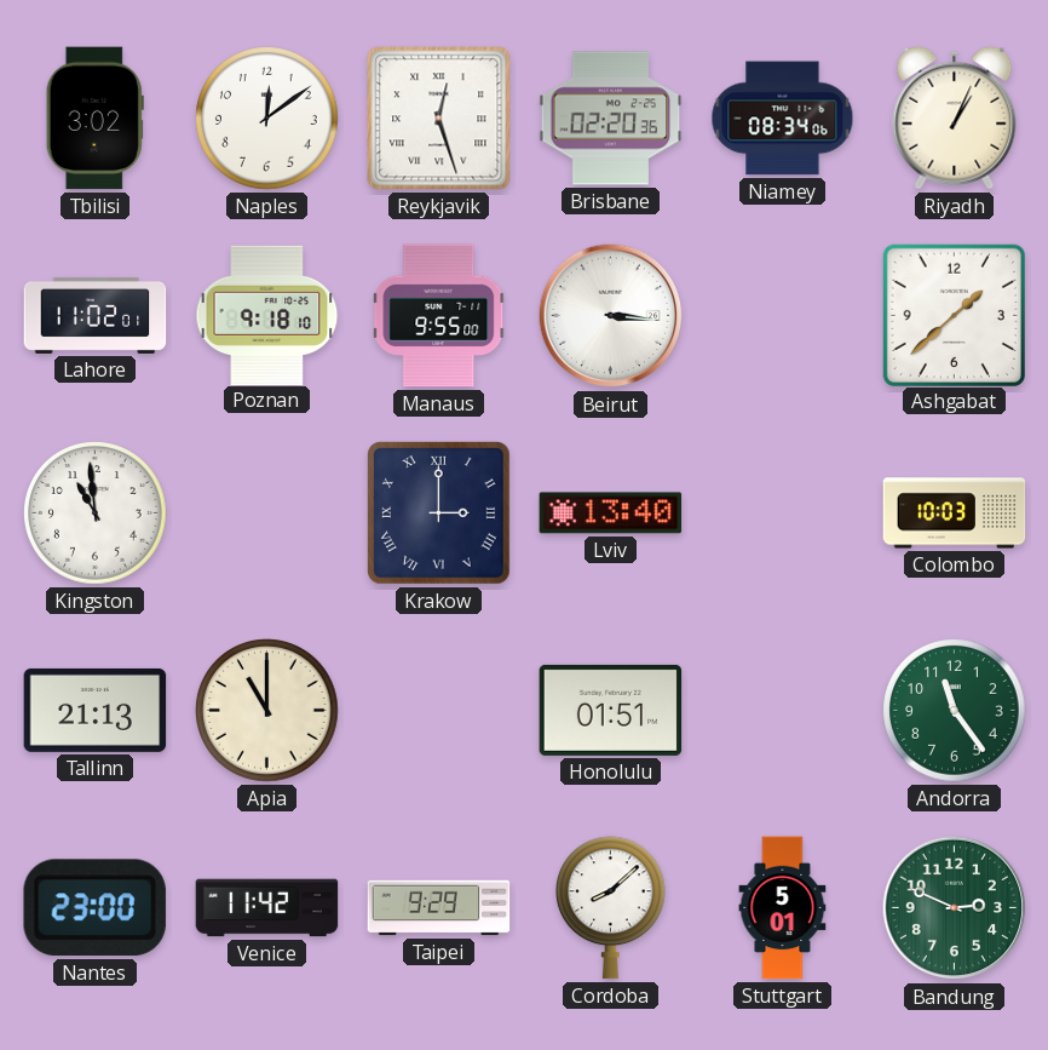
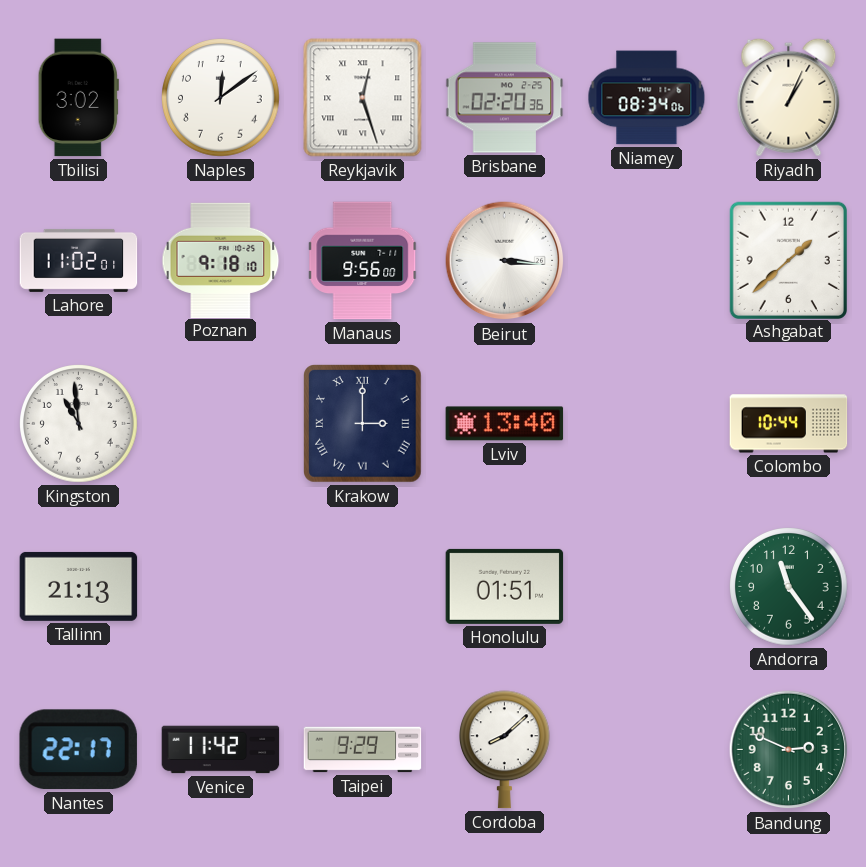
Manaus: 9:55 -> 9:56
Colombo: 10:03 -> 10:44
Apia: 11:00 -> none
Nantes: 23:00 -> 22:17
Stuttgart: 5:01 -> none
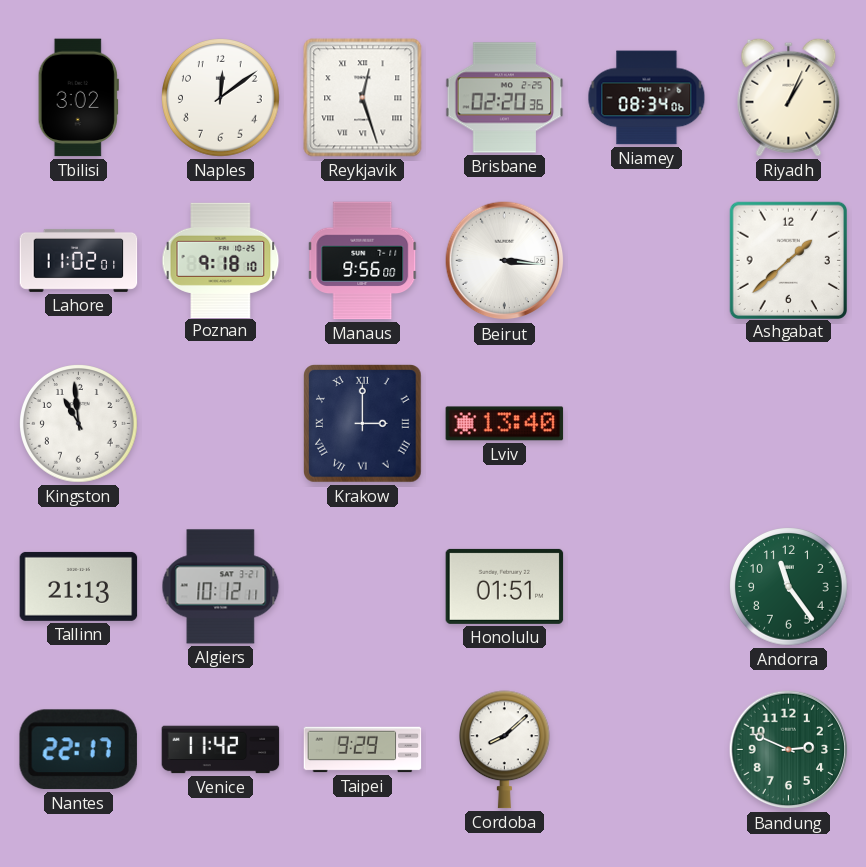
Colombo: 10:44 -> none
Algiers: none -> 10:12
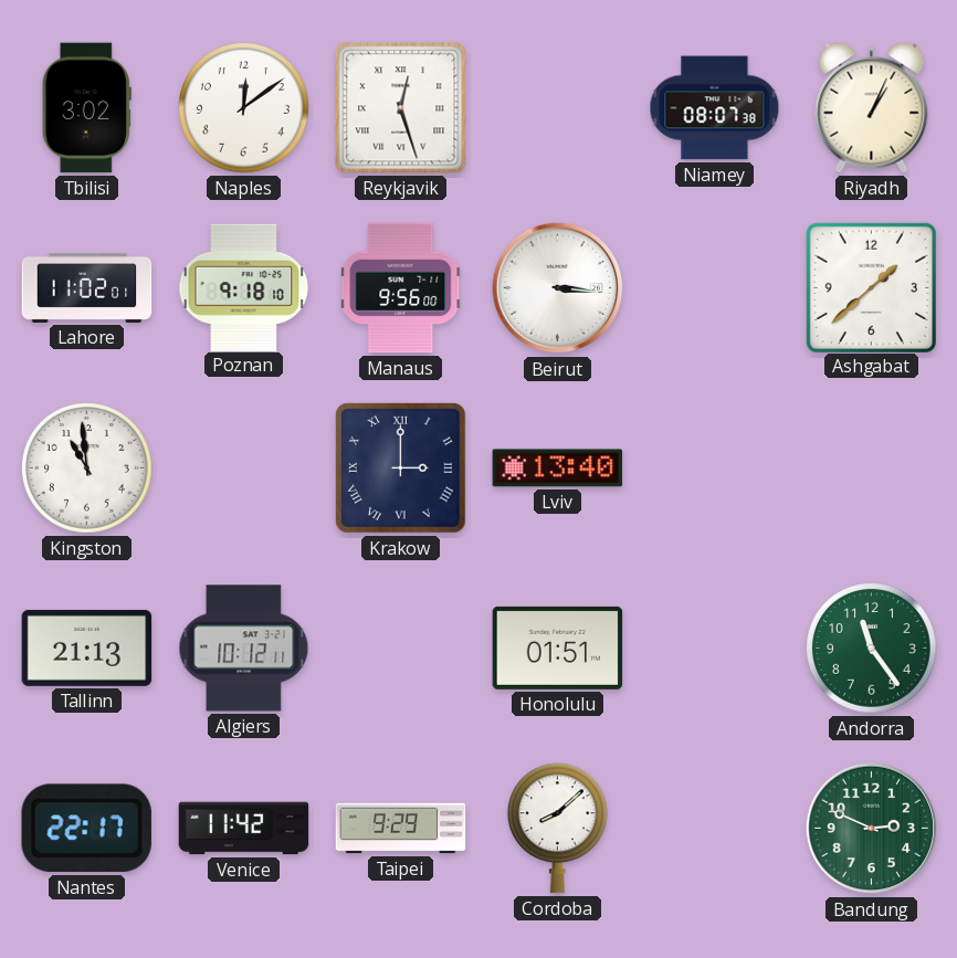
Brisbane: 02:20 -> none
Niamey: 08:34 -> 08:07
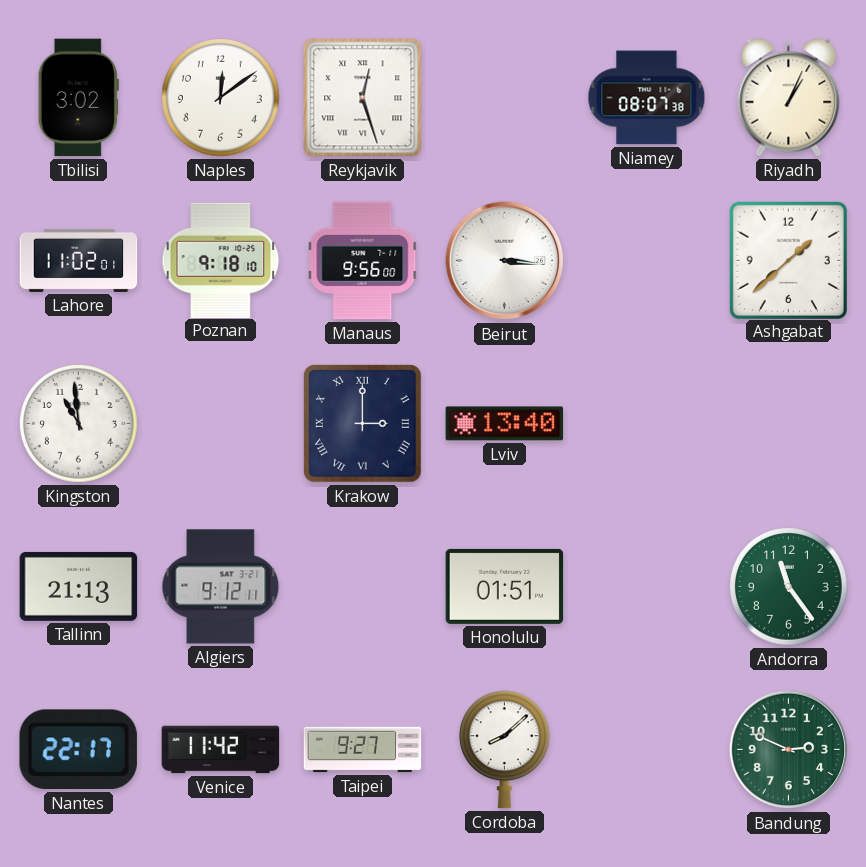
Algiers: 10:12 -> 9:12
Taipei: 9:29 -> 9:27
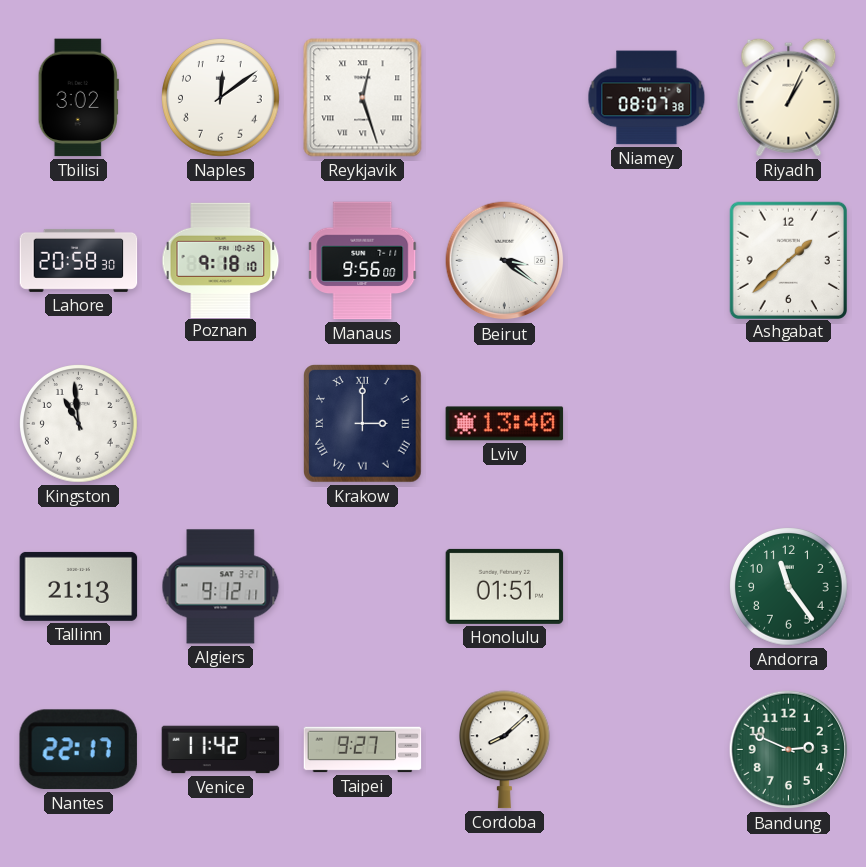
Lahore: 11:02 -> 20:58
Beirut: 3:16 -> 3:21
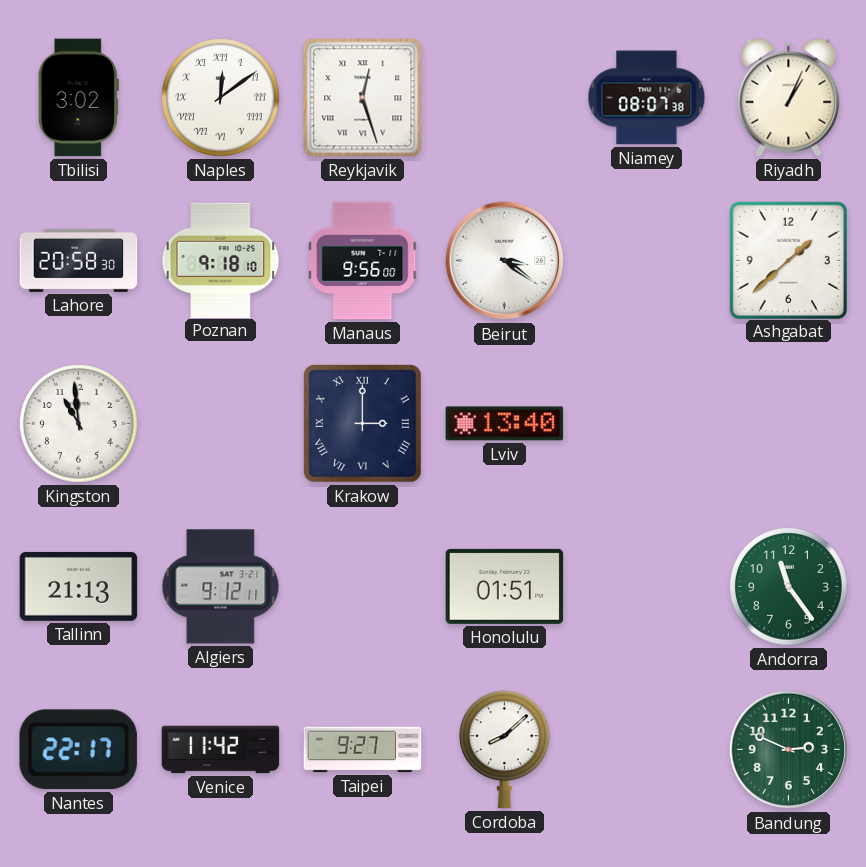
Naples numerals: Arabic -> Roman
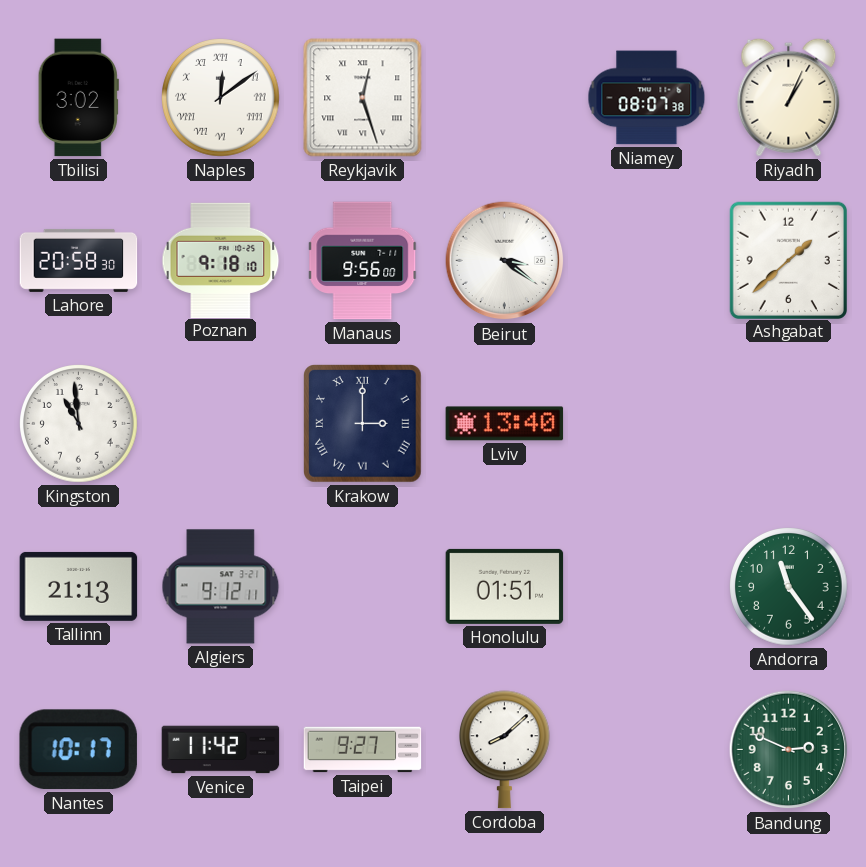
Nantes: 22:17 -> 10:17
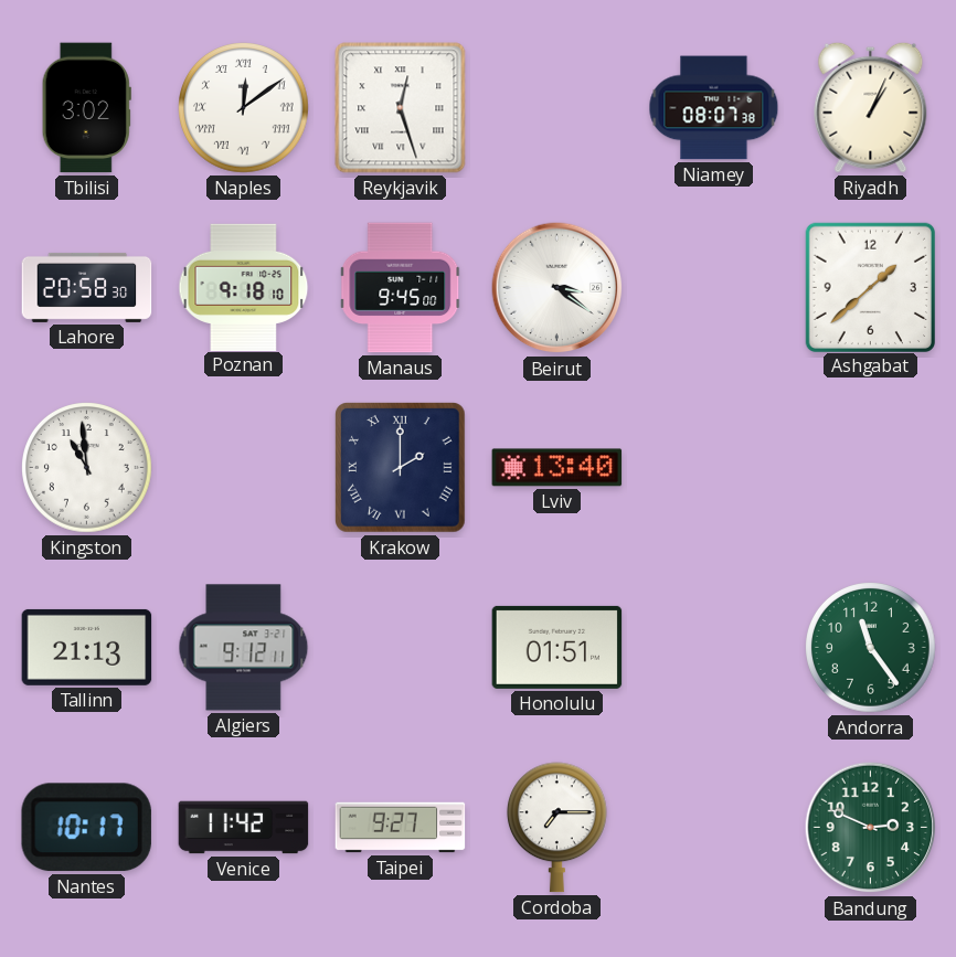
Manaus: 9:56 -> 9:45
Krakow: 3:00 -> 2:00
Cordoba: 8:08 -> 7:15
